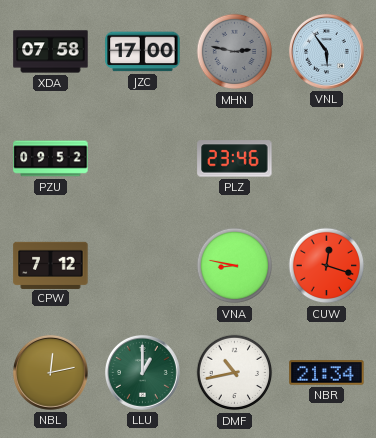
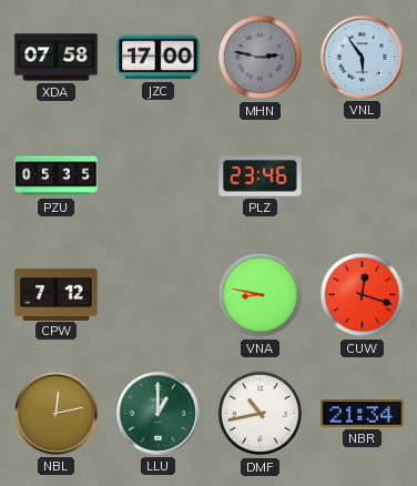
PZU: 09:52 -> 05:35
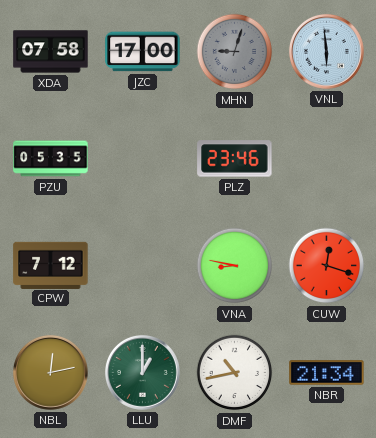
MHN: 2:47 -> 9:03
VNL: 5:54 -> 5:59
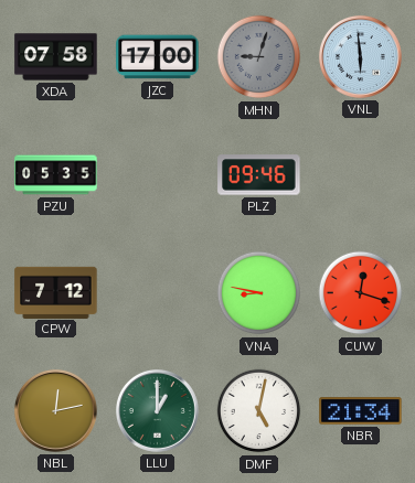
PLZ: 23:46 -> 09:46
DMF: 10:43 -> 5:02
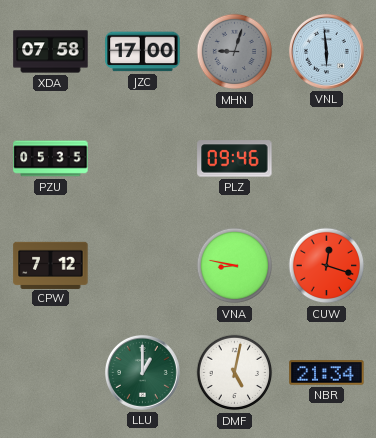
NBL: 12:13 -> none
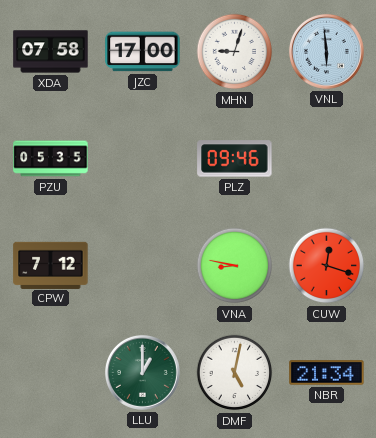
MHN dial: grey -> white
